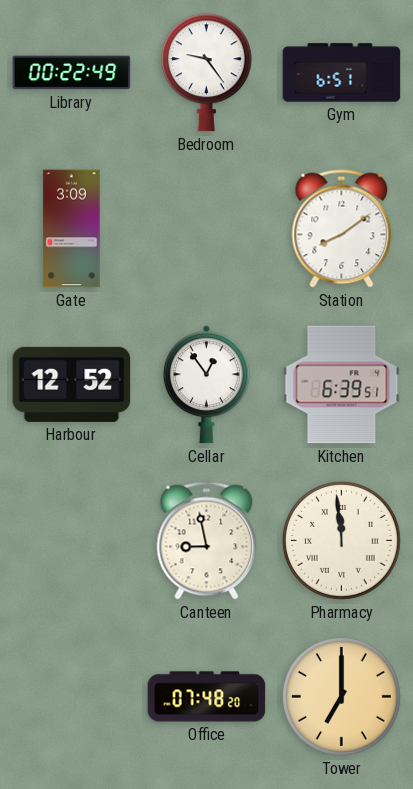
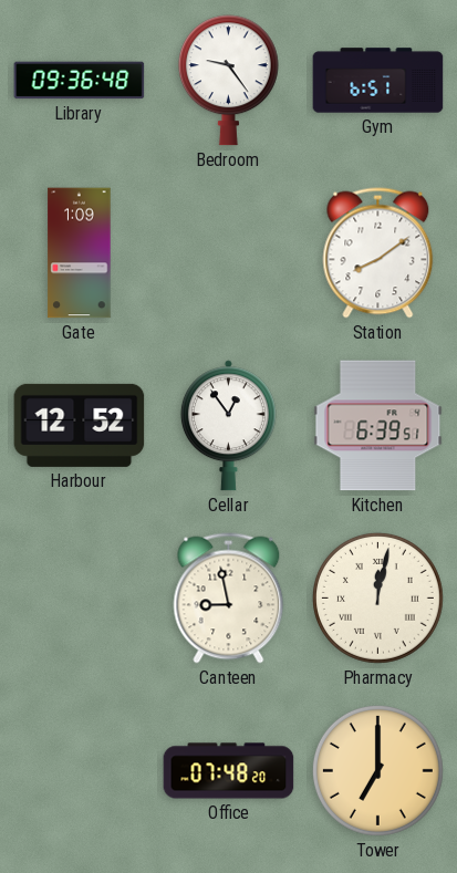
Library: 00:22 -> 09:36
Gate: 3:09 -> 1:09
Pharmacy: 11:59 -> 12:02
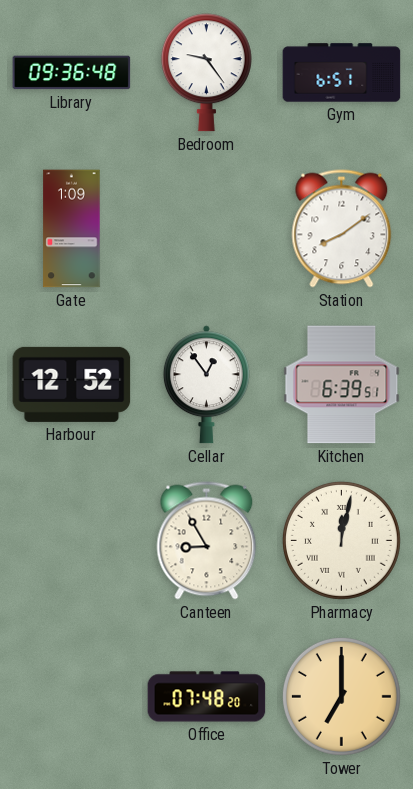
Canteen: 8:58 -> 8:55
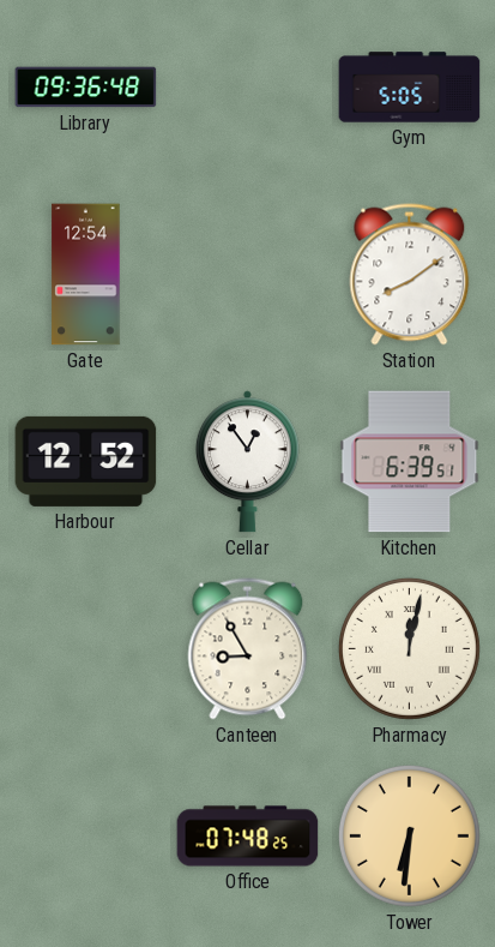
Bedroom: 9:24 -> none
Gym: 6:51 -> 5:05
Gate: 1:09 -> 12:54
Office: 07:48:20 -> 07:48:25
Tower: 7:00 -> 6:31
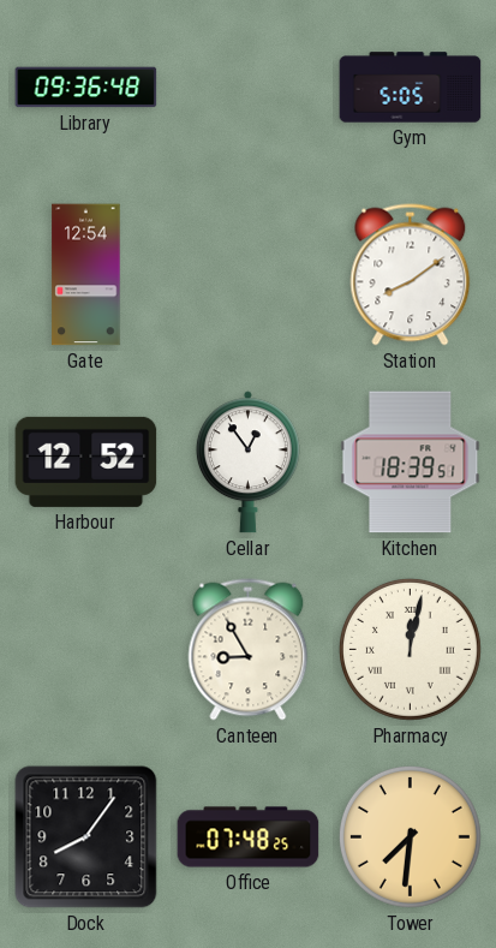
Kitchen: 6:39 -> 18:39
Dock: none -> 8:06
Tower: 6:31 -> 7:31
